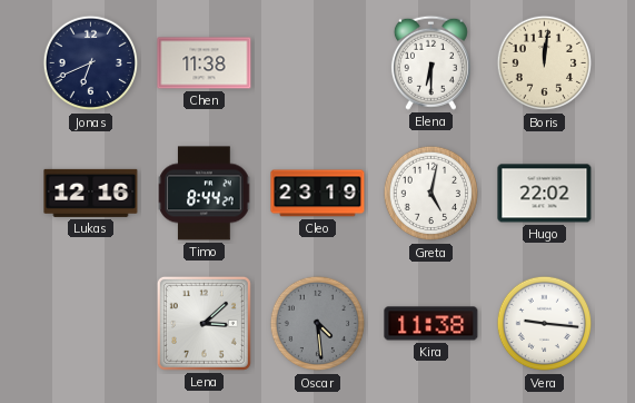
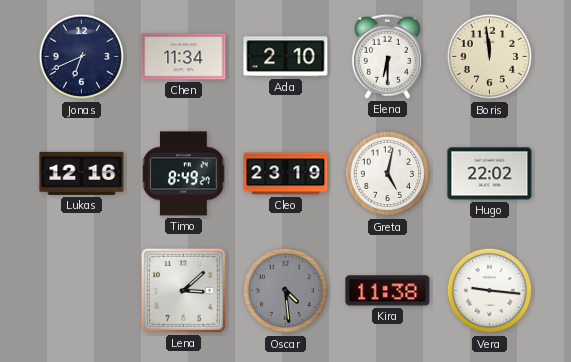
Chen: 11:38 -> 11:34
Ada: none -> 2:10
Boris: 12:01 -> 11:59
Timo: 8:44 -> 8:49
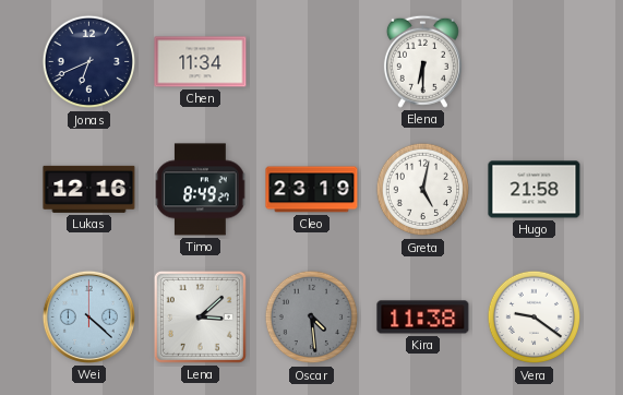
Ada: 2:10 -> none
Boris: 11:59 -> none
Hugo: 22:02 -> 21:58
Wei: none -> 4:22
Vera: 9:16 -> 9:21
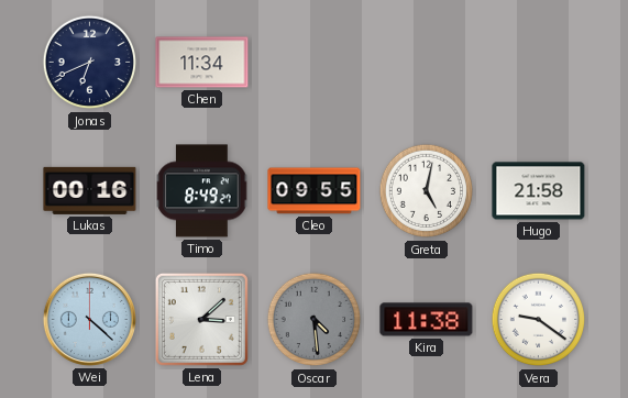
Elena: 6:30 -> none
Lukas: 12:16 -> 00:16
Cleo: 23:19 -> 09:55
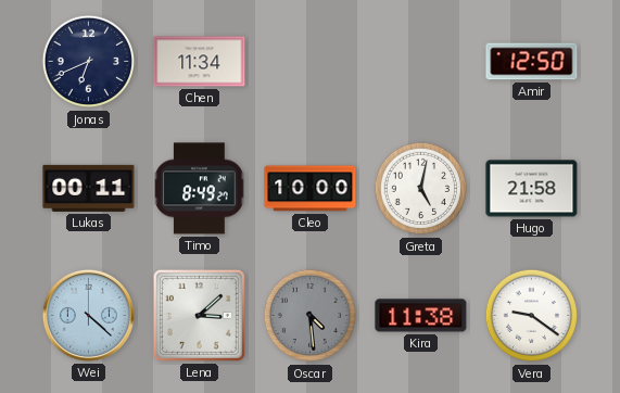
Amir: none -> 12:50
Lukas: 00:16 -> 00:11
Cleo: 09:55 -> 10:00
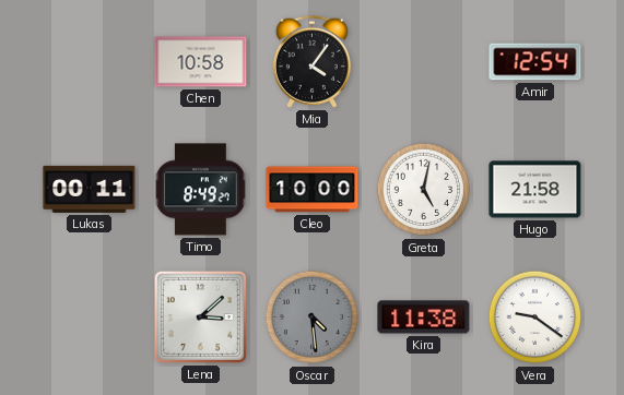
Jonas: 6:41 -> none
Chen: 11:34 -> 10:58
Mia: none -> 4:06
Amir: 12:50 -> 12:54
Wei: 4:22 -> none
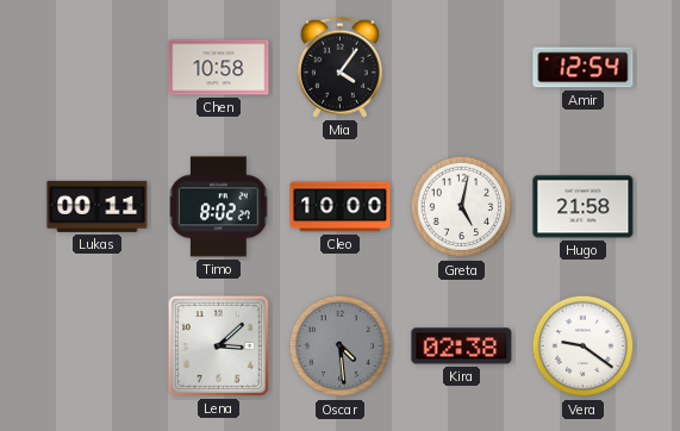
Timo: 8:49 -> 8:02
Kira: 11:38 -> 02:38
